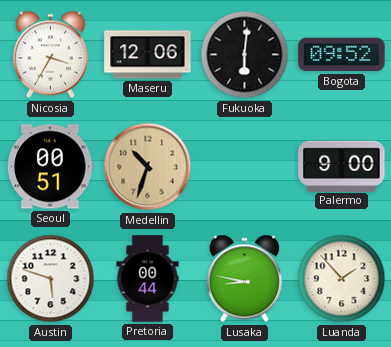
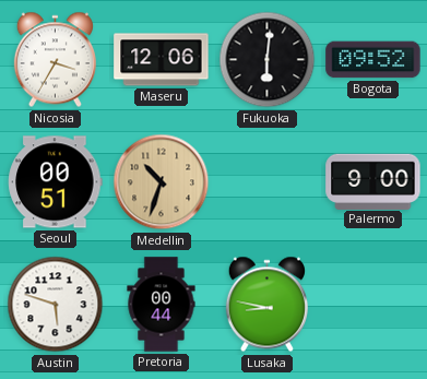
Luanda: 1:53 -> none
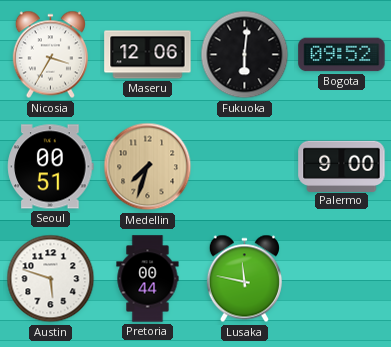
Medellin: 10:33 -> 7:33
Lusaka: 8:47 -> 11:47
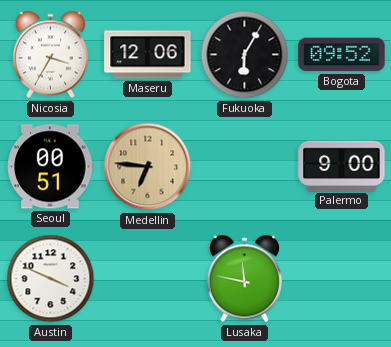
Fukuoka: 6:01 -> 6:05
Medellin: 7:33 -> 6:46
Austin: 5:48 -> 3:49
Pretoria: 00:44 -> none
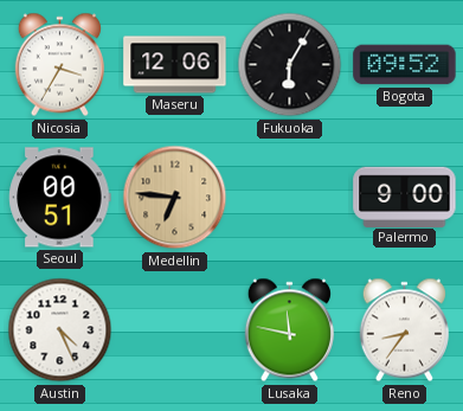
Austin: 3:49 -> 4:26
Reno: none -> 8:36
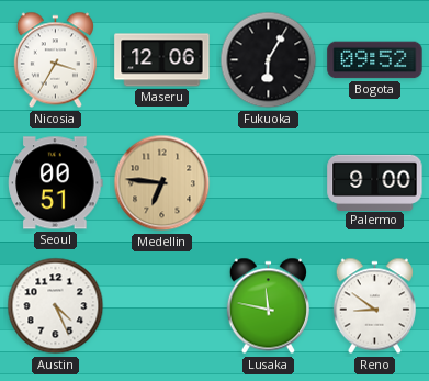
Reno: 8:36 -> 8:51
